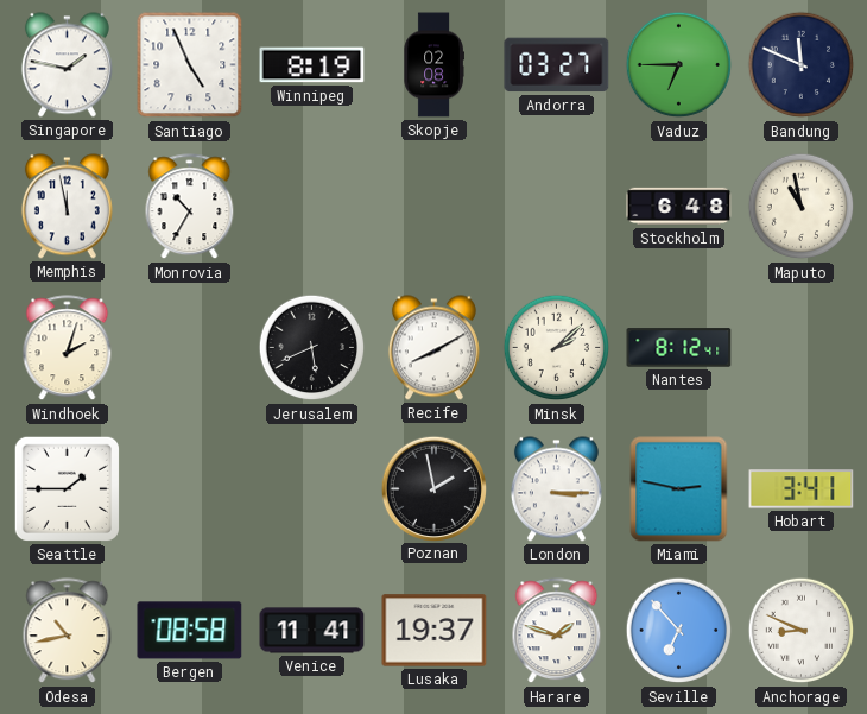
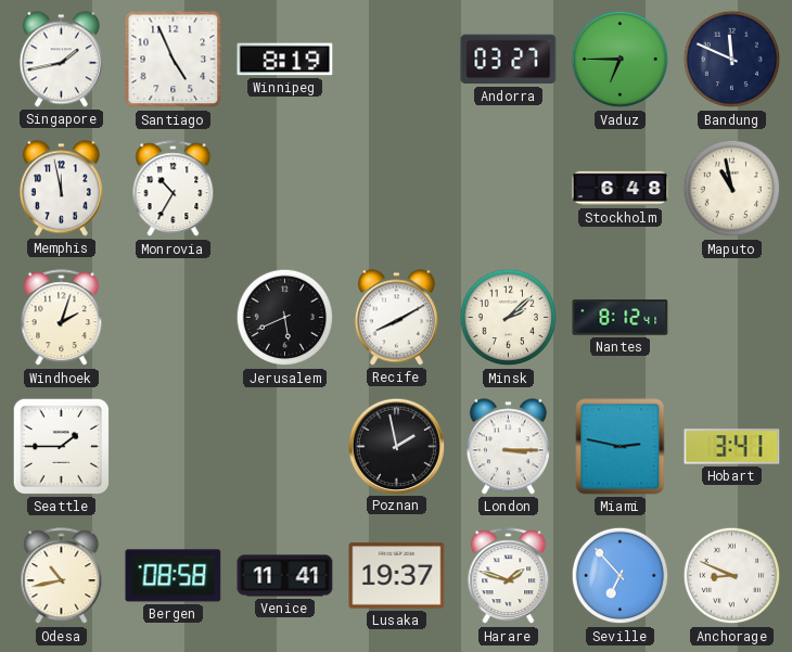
Singapore: 1:47 -> 1:43
Skopje: 02:08 -> none
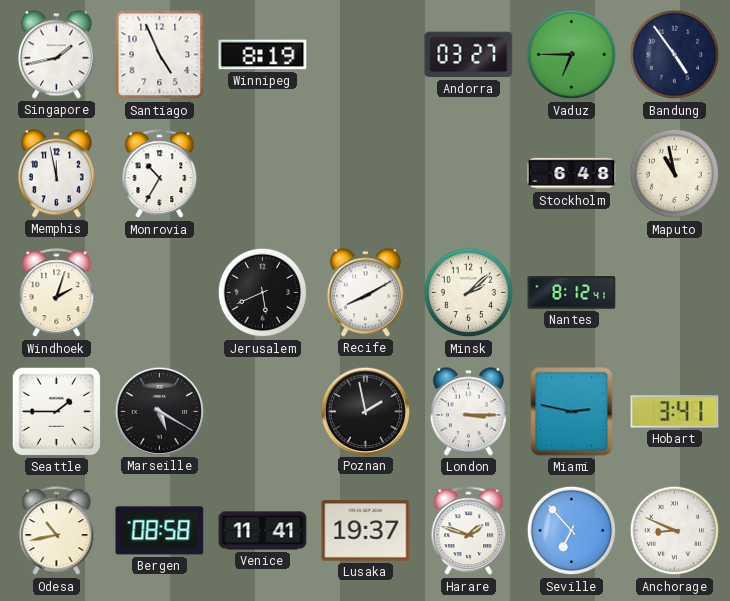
Bandung: 11:49 -> 4:54
Marseille: none -> 5:20
